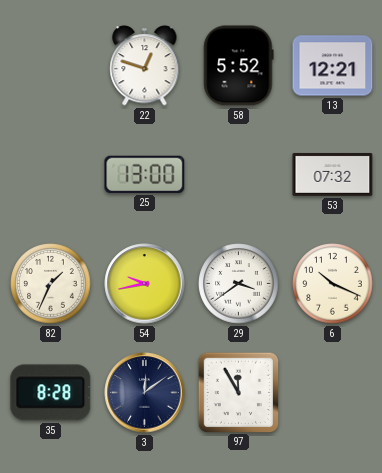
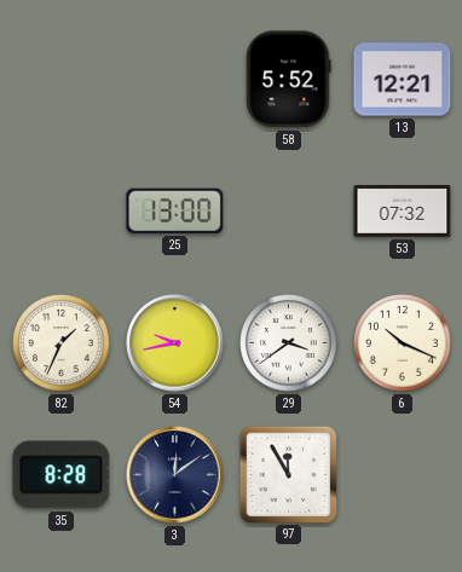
22: 12:48 -> none
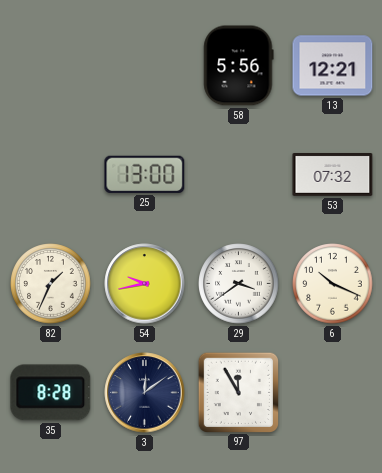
58: 5:52 -> 5:56
